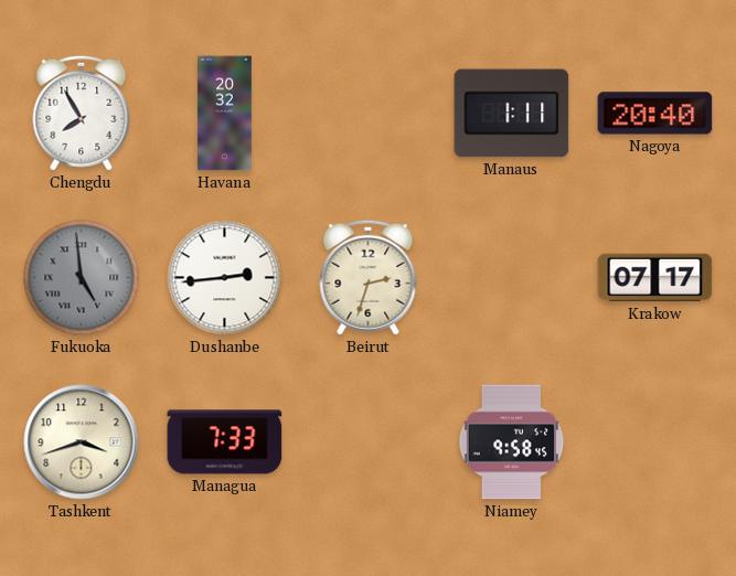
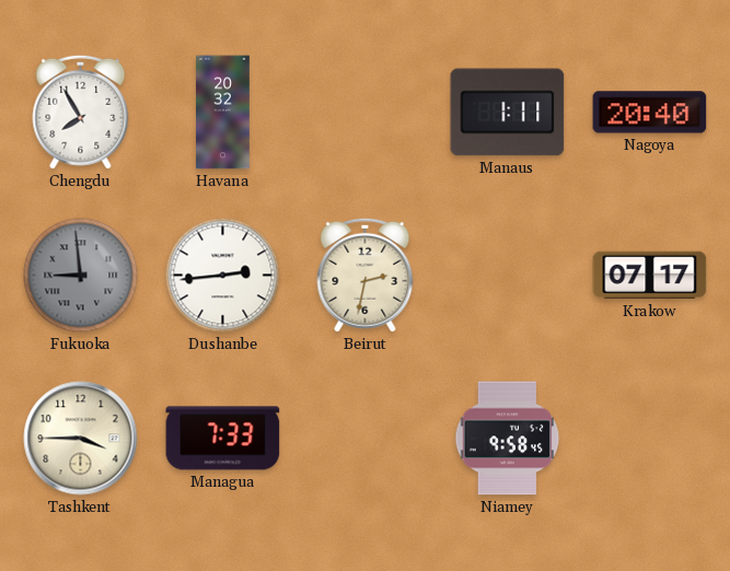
Fukuoka: 4:59 -> 8:59
Beirut: 2:33 -> 2:32
Tashkent: 3:42 -> 3:45
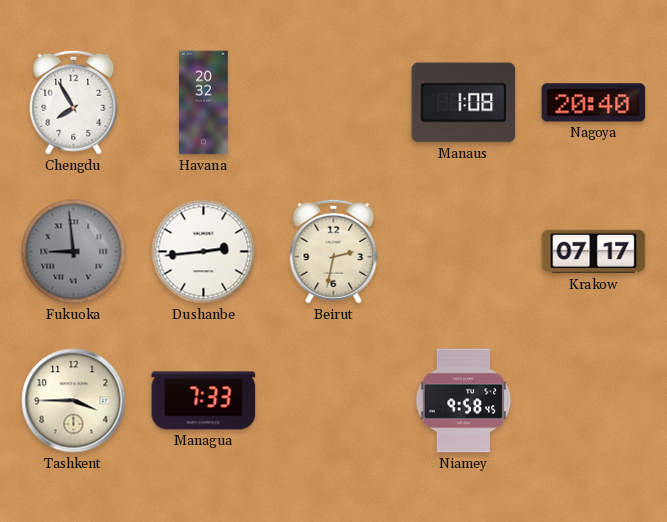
Manaus: 1:11 -> 1:08
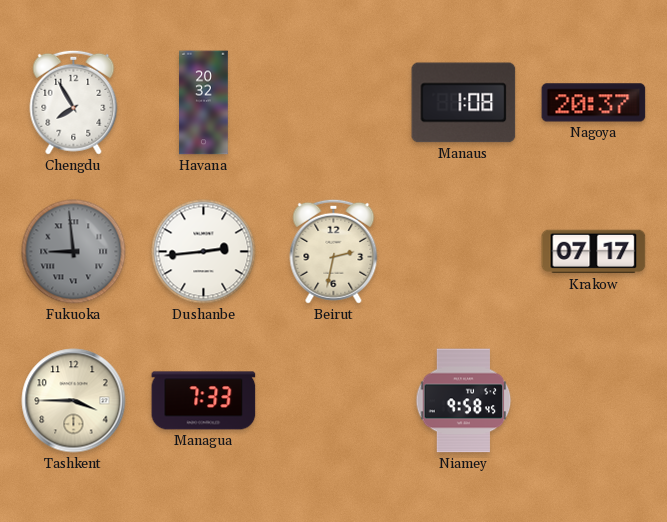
Nagoya: 20:40 -> 20:37
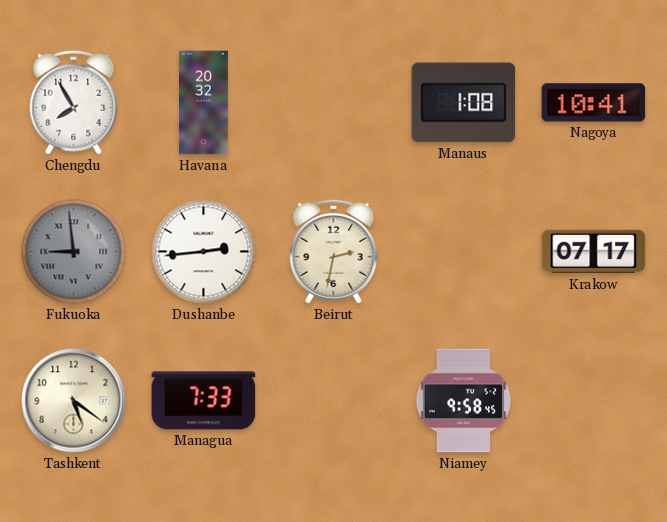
Nagoya: 20:37 -> 10:41
Tashkent: 3:45 -> 5:21
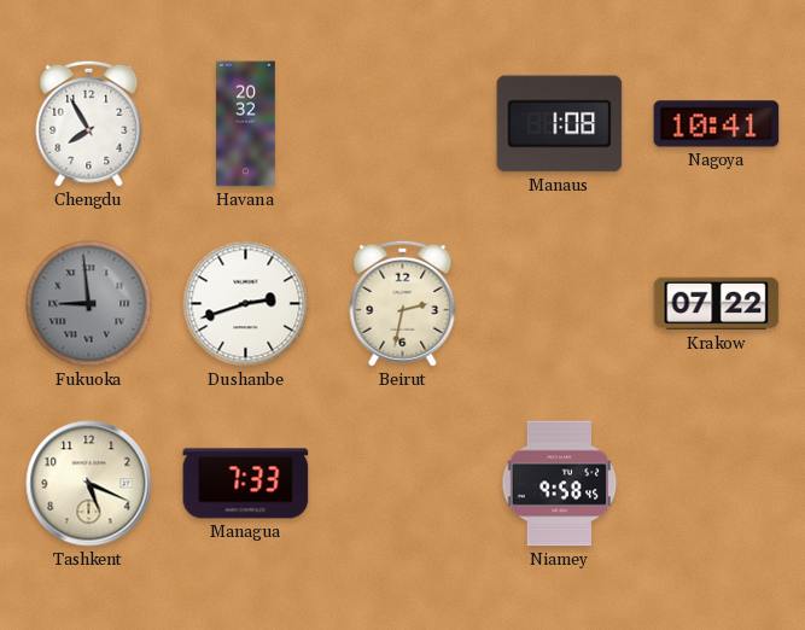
Dushanbe: 2:44 -> 2:42
Krakow: 07:17 -> 07:22
Tashkent: 5:21 -> 5:19
